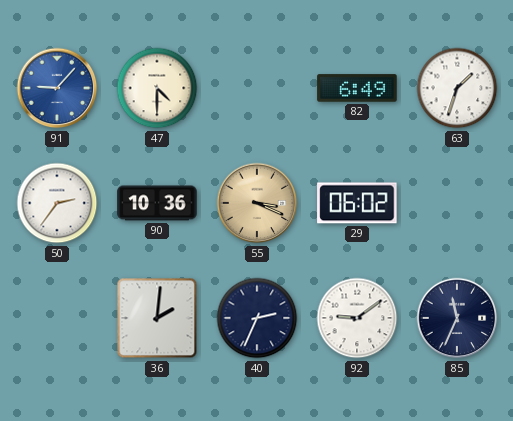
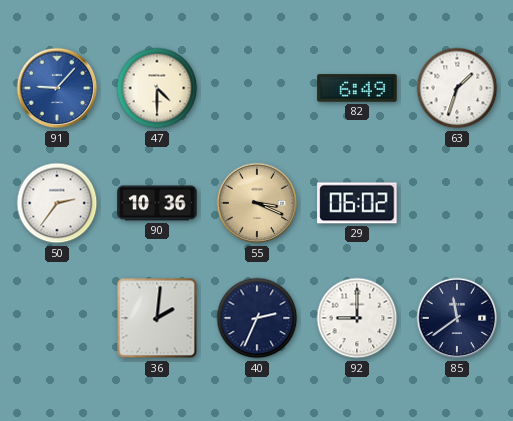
92: 9:09 -> 9:00
85: 11:34 -> 11:39
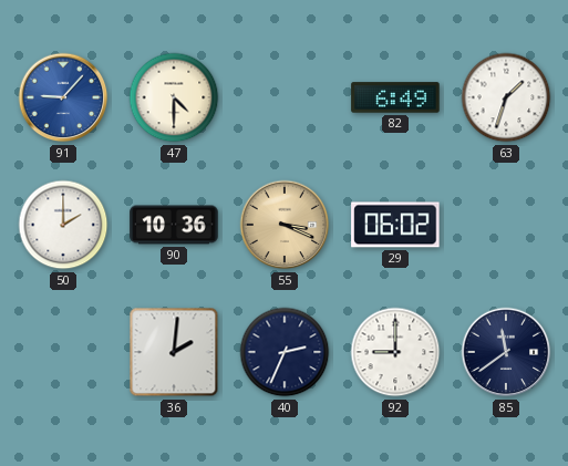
50: 2:36 -> 2:00
